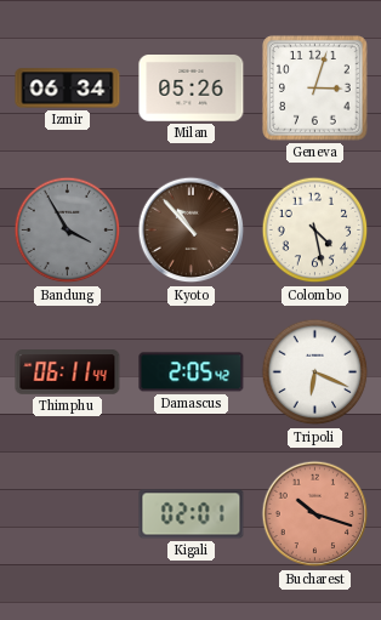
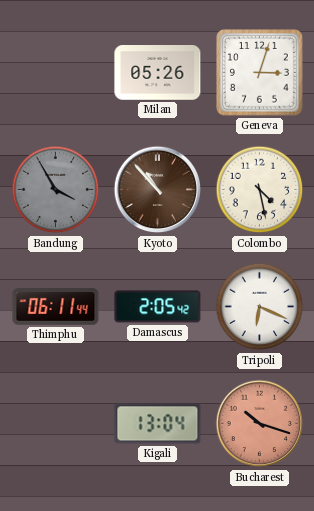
Izmir: 06:34 -> none
Kigali: 02:01 -> 13:04
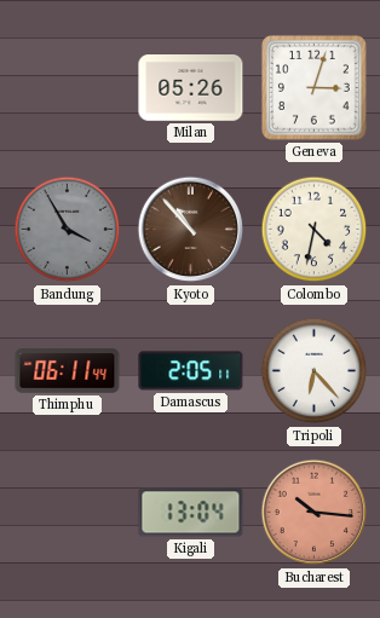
Colombo: 4:28 -> 4:32
Damascus: 2:05:42 -> 2:05:11
Tripoli: 6:19 -> 6:23
Bucharest: 10:18 -> 10:16
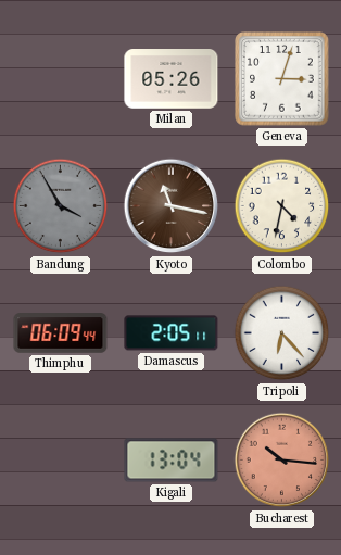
Kyoto: 10:53 -> 11:17
Thimphu: 06:11 -> 06:09
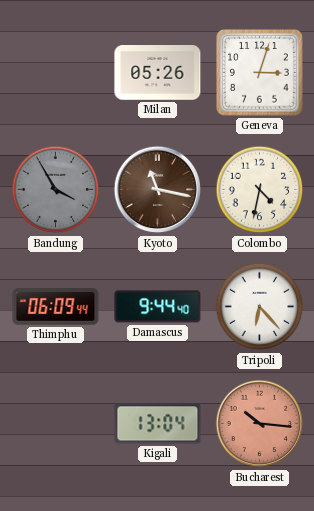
Damascus: 2:05 -> 9:44
